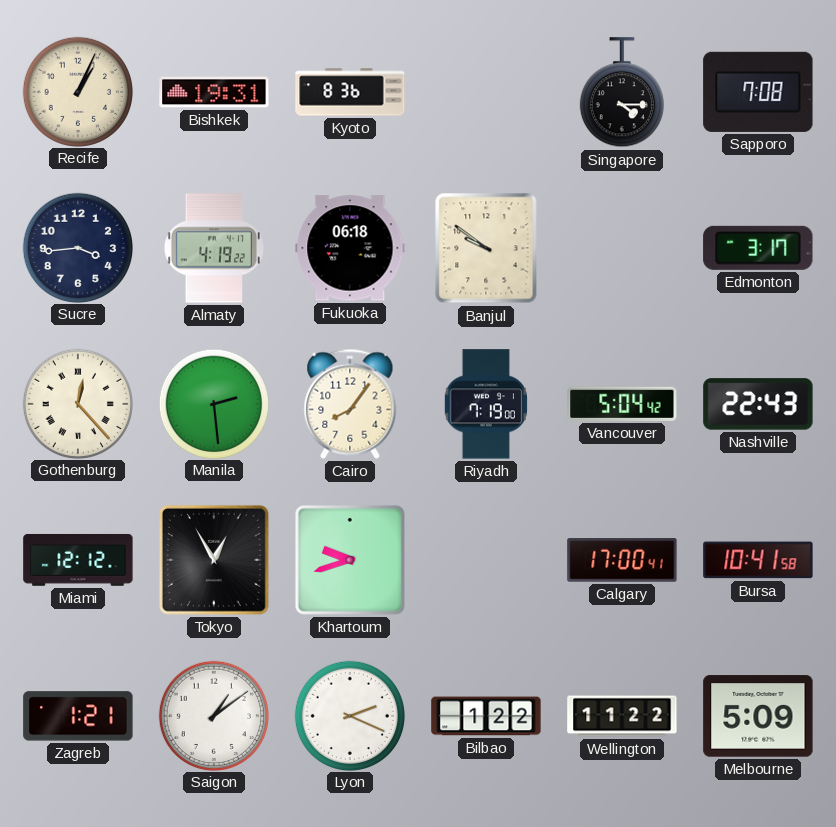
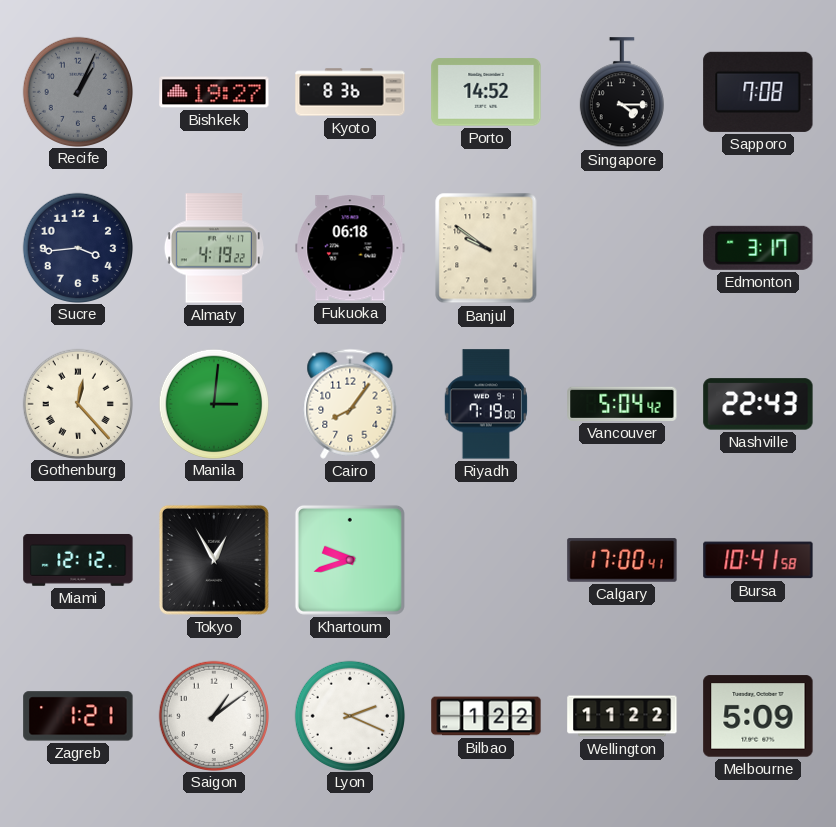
Recife dial: cream -> grey
Bishkek: 19:31 -> 19:27
Porto: none -> 14:52
Manila: 2:29 -> 3:01
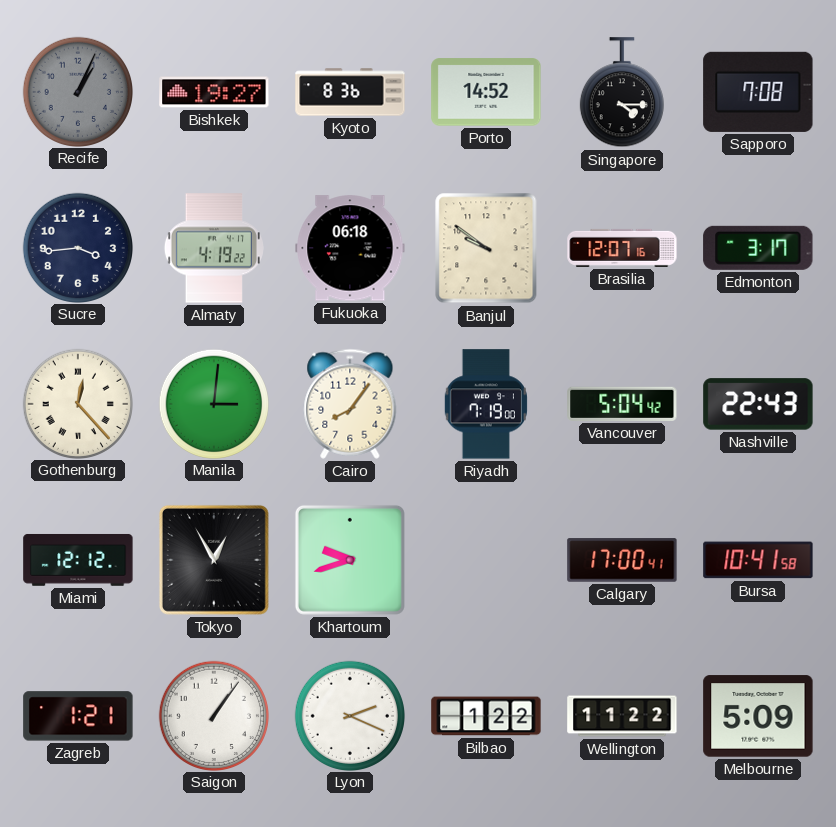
Brasilia: none -> 12:07
Saigon: 1:09 -> 1:06
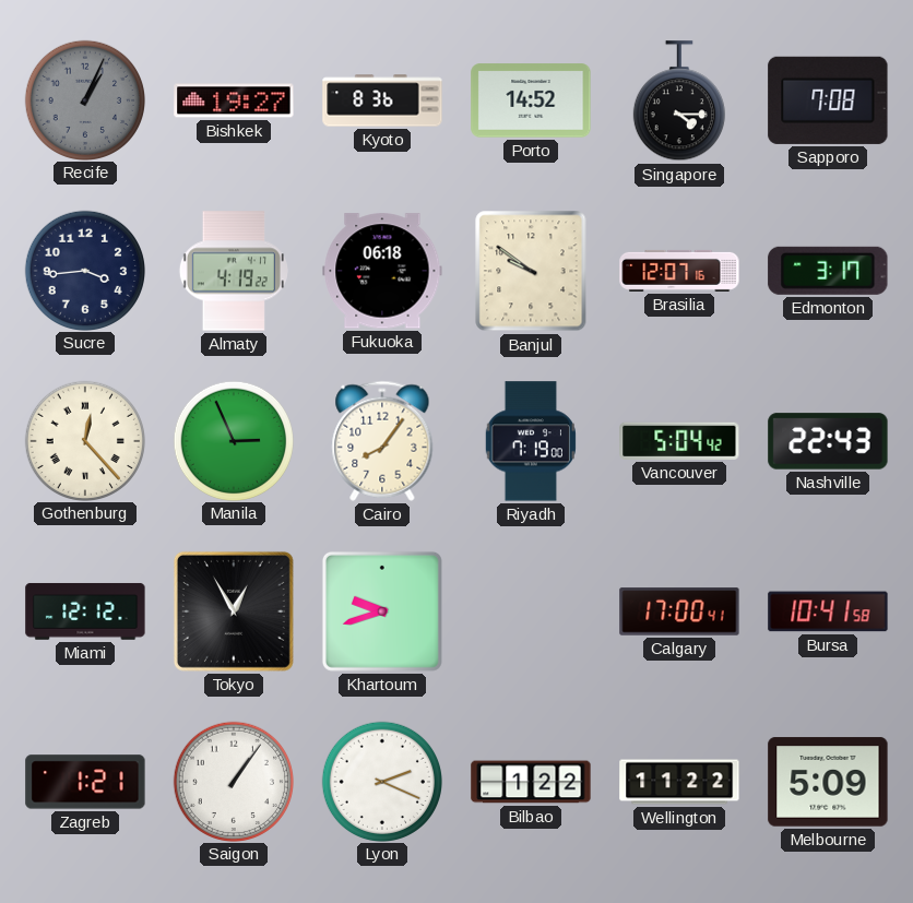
Manila: 3:01 -> 2:56
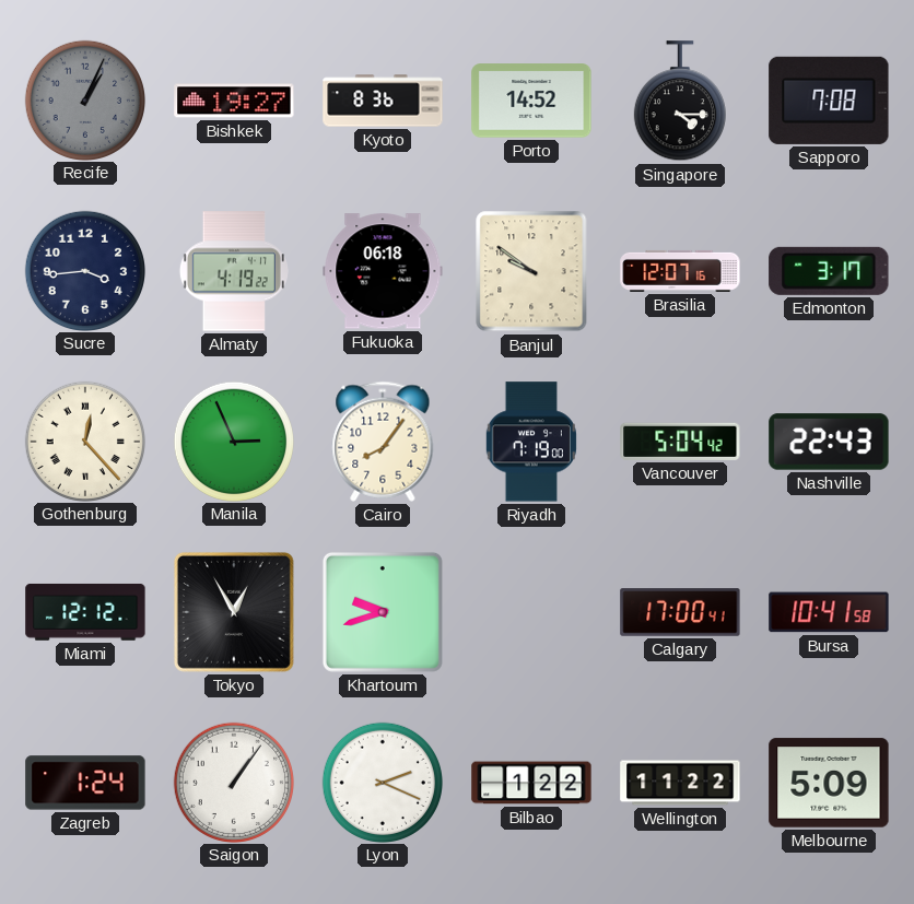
Zagreb: 1:21 -> 1:24
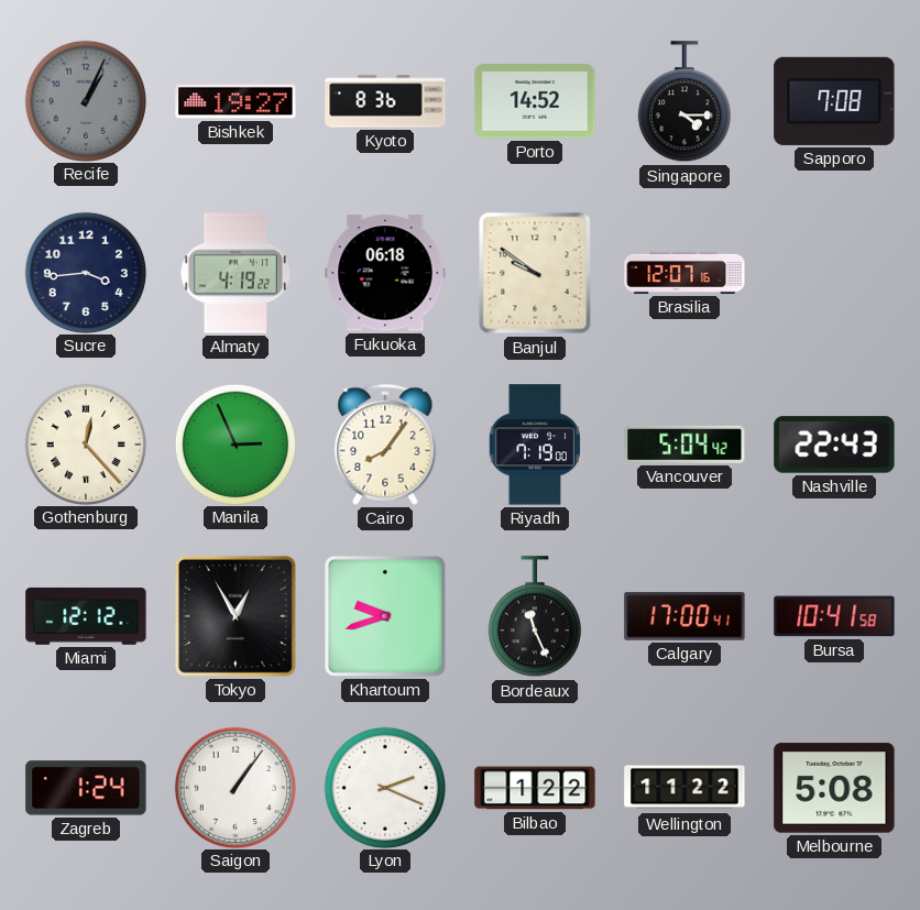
Edmonton: 3:17 -> none
Bordeaux: none -> 11:26
Melbourne: 5:09 -> 5:08
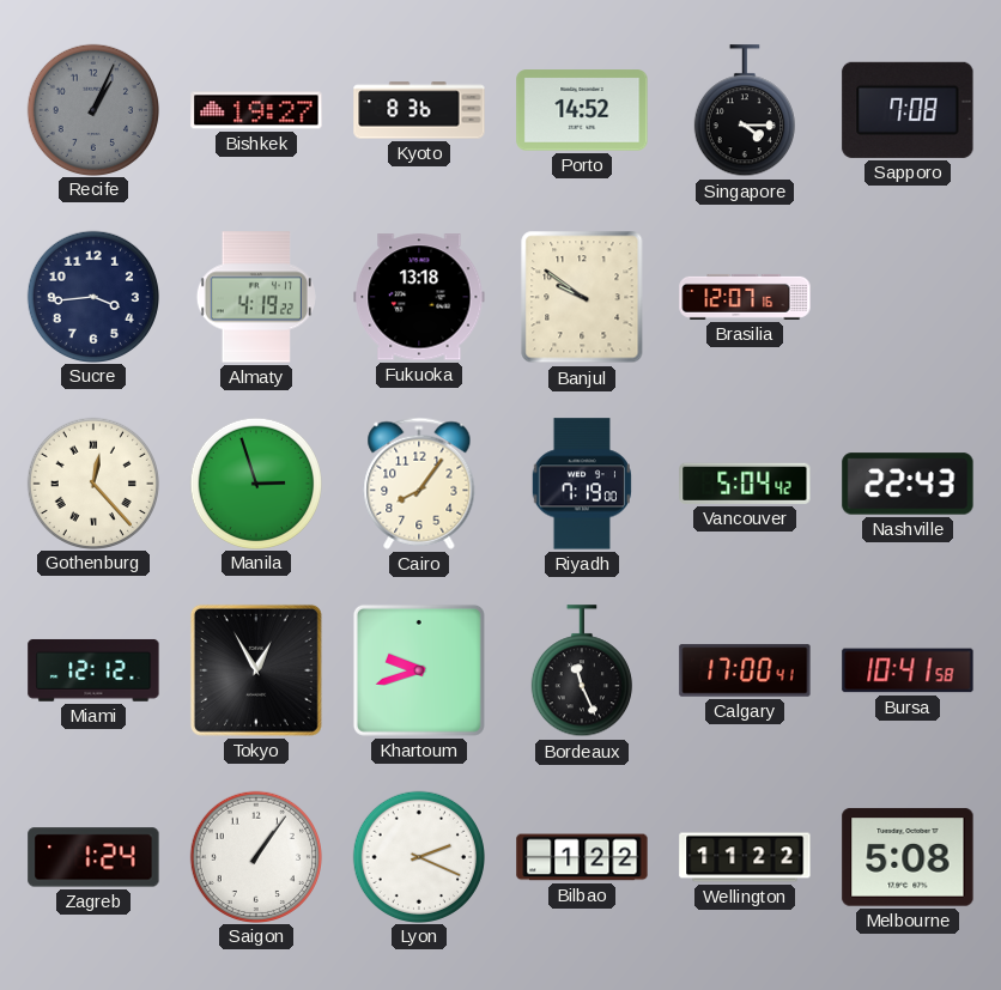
Fukuoka: 06:18 -> 13:18
Manila: 2:56 -> 2:57
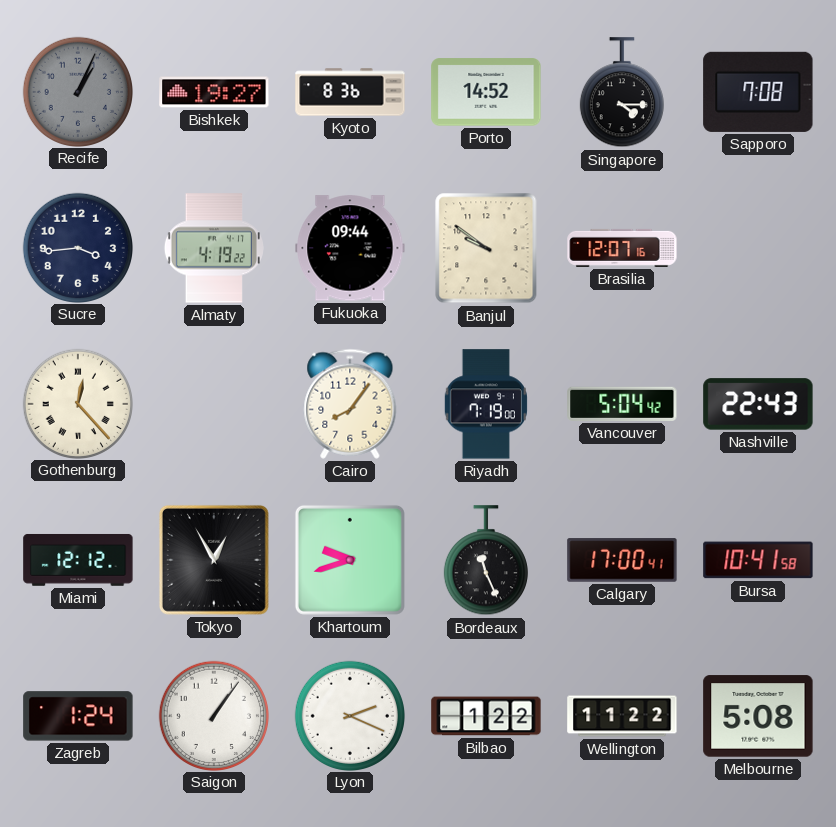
Fukuoka: 13:18 -> 09:44
Manila: 2:57 -> none
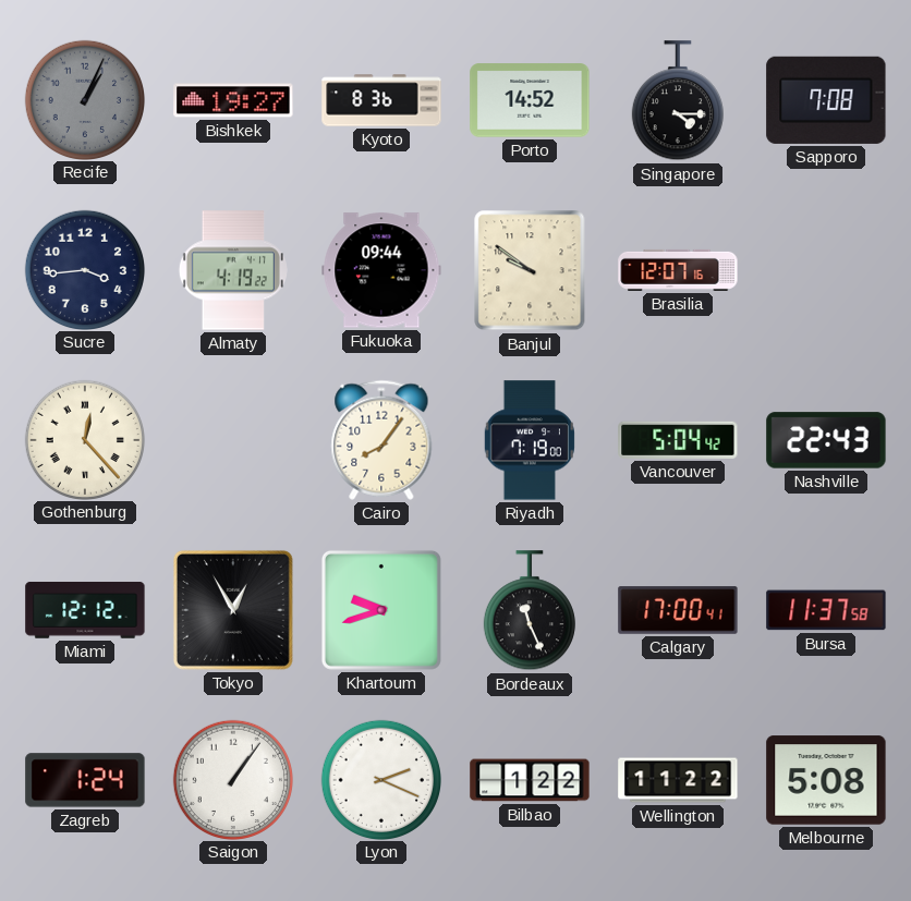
Bursa: 10:41 -> 11:37
